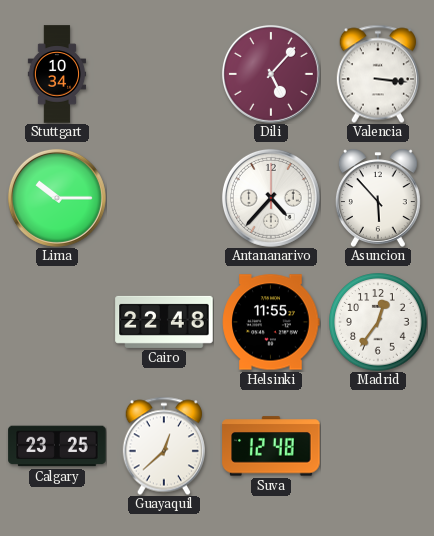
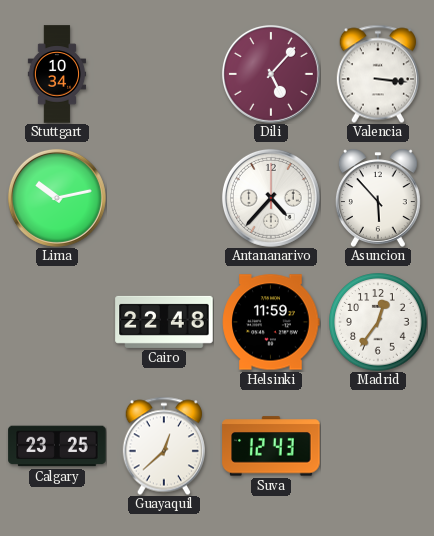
Lima: 10:15 -> 10:13
Helsinki: 11:55 -> 11:59
Suva: 12:48 -> 12:43
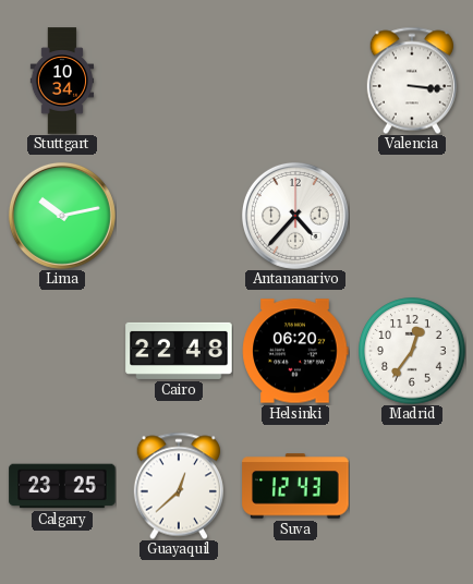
Dili: 5:07 -> none
Asuncion: 5:53 -> none
Helsinki: 11:59 -> 06:20
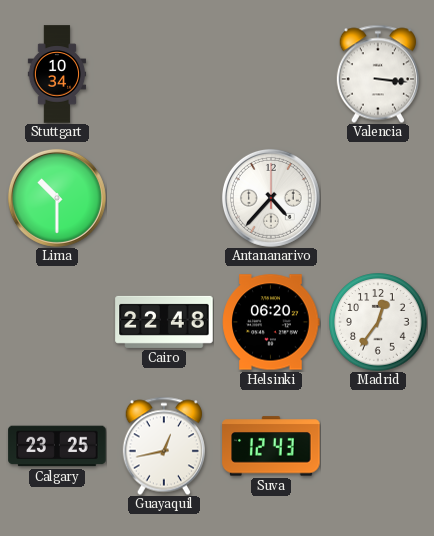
Lima: 10:13 -> 10:30
Guayaquil: 12:38 -> 12:43
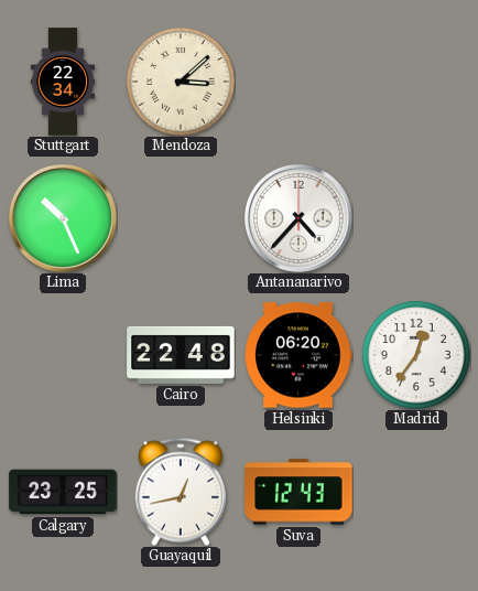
Stuttgart: 10:34 -> 22:34
Mendoza: none -> 3:08
Valencia: 3:16 -> none
Lima: 10:30 -> 10:26
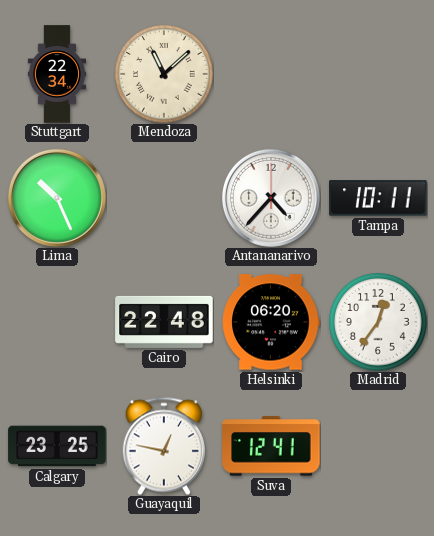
Mendoza: 3:08 -> 11:08
Tampa: none -> 10:11
Guayaquil: 12:43 -> 12:47
Suva: 12:43 -> 12:41
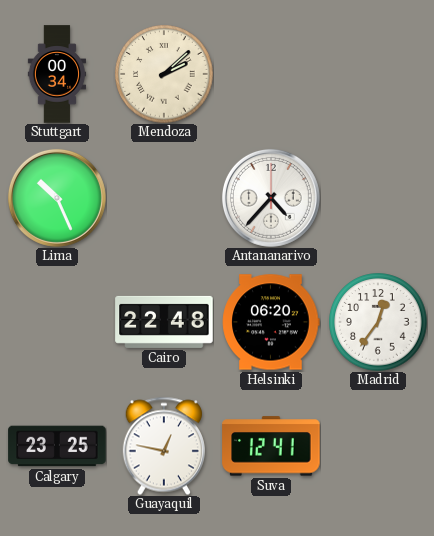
Stuttgart: 22:34 -> 00:34
Mendoza: 11:08 -> 2:08
Tampa: 10:11 -> none
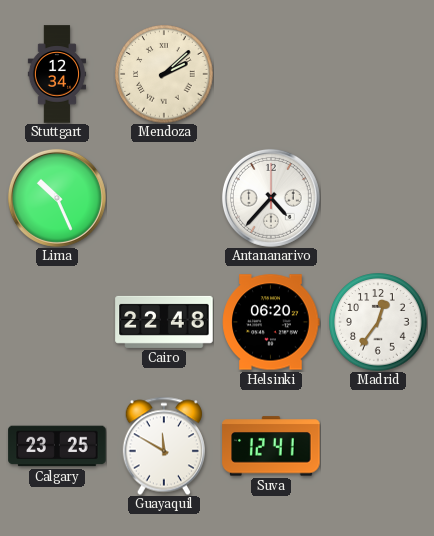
Stuttgart: 00:34 -> 12:34
Guayaquil: 12:47 -> 11:50
